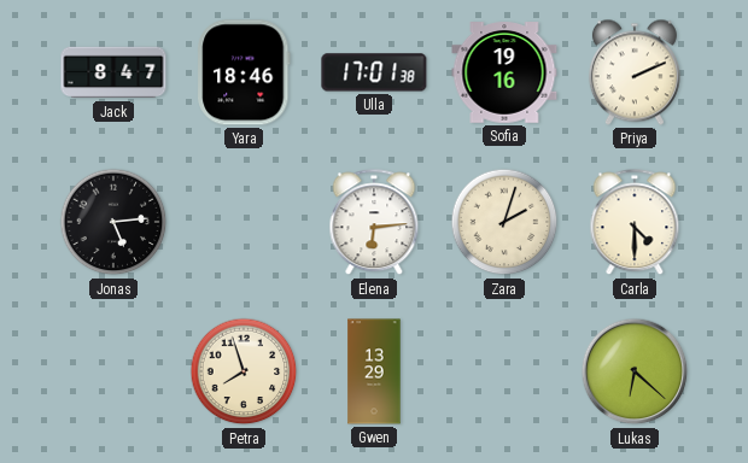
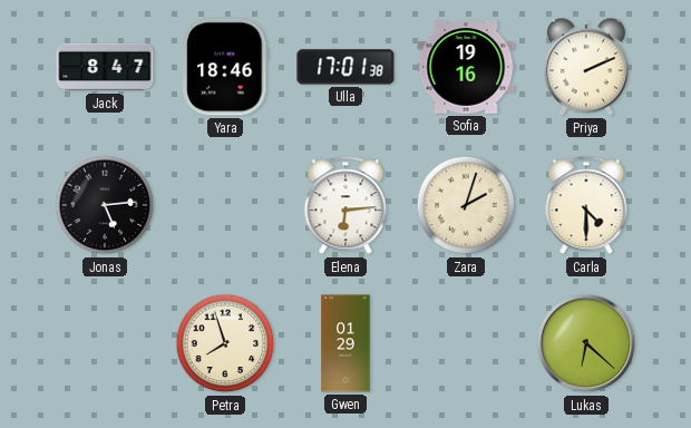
Gwen: 13:29 -> 01:29
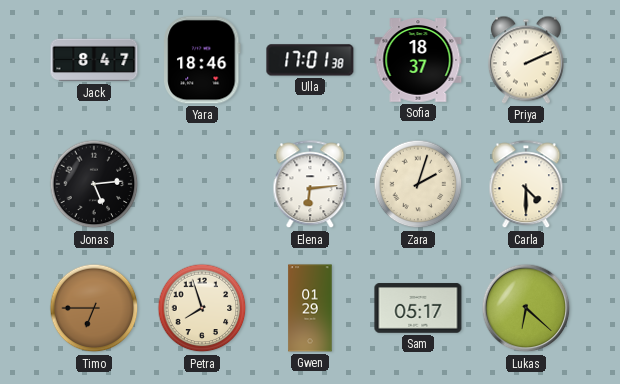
Sofia: 19:16 -> 18:37
Timo: none -> 6:45
Sam: none -> 05:17
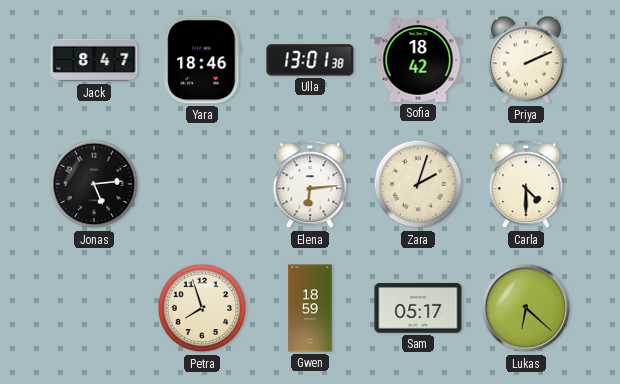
Ulla: 17:01 -> 13:01
Sofia: 18:37 -> 18:42
Timo: 6:45 -> none
Gwen: 01:29 -> 18:59
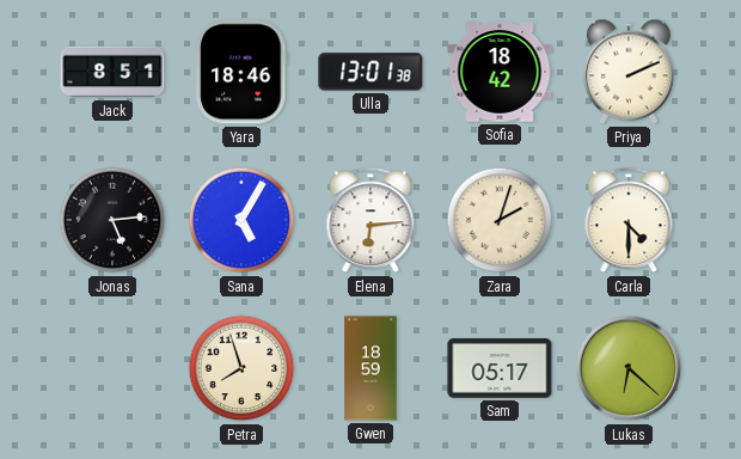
Jack: 8:47 -> 8:51
Sana: none -> 5:05
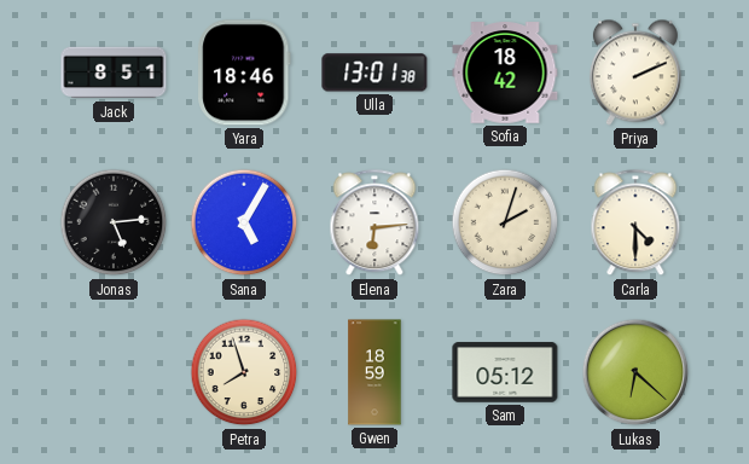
Sam: 05:17 -> 05:12
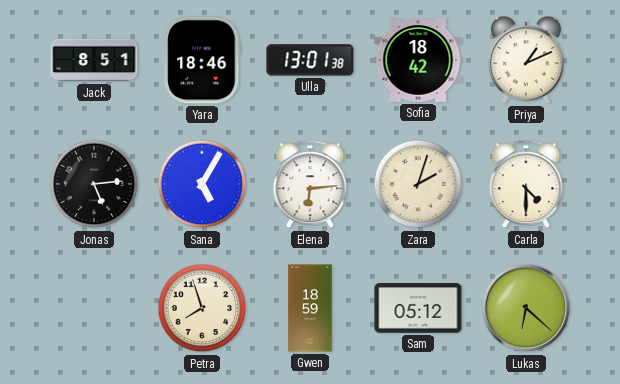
Priya: 2:11 -> 1:11
